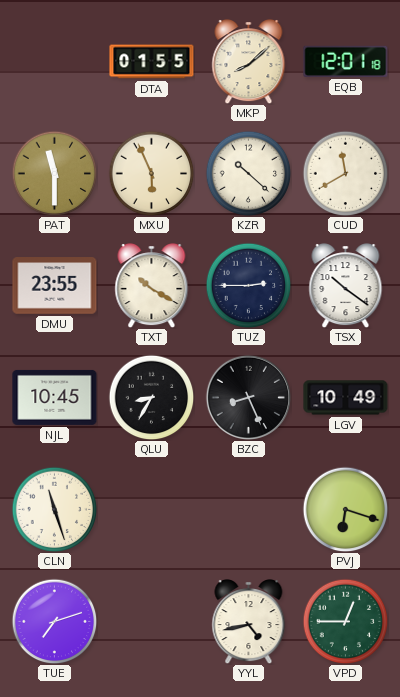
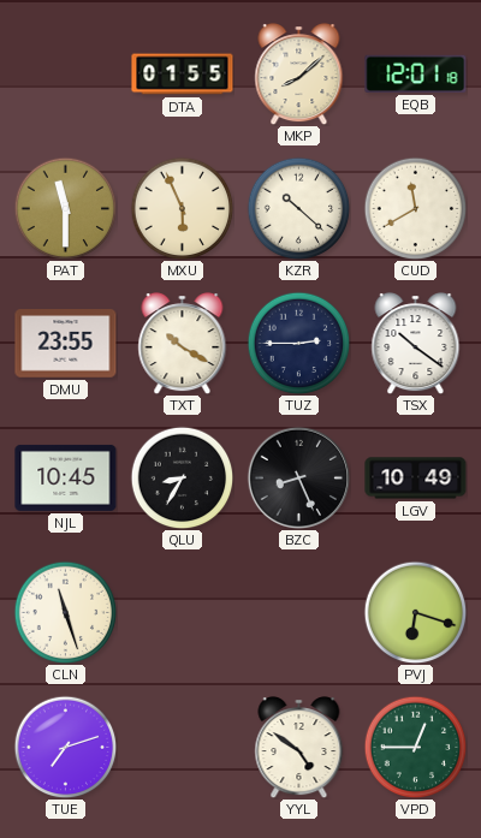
YYL: 4:43 -> 4:51
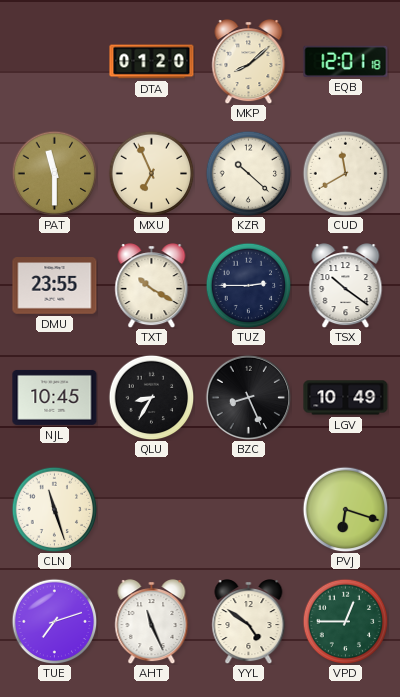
DTA: 01:55 -> 01:20
MXU: 5:56 -> 6:56
AHT: none -> 11:26
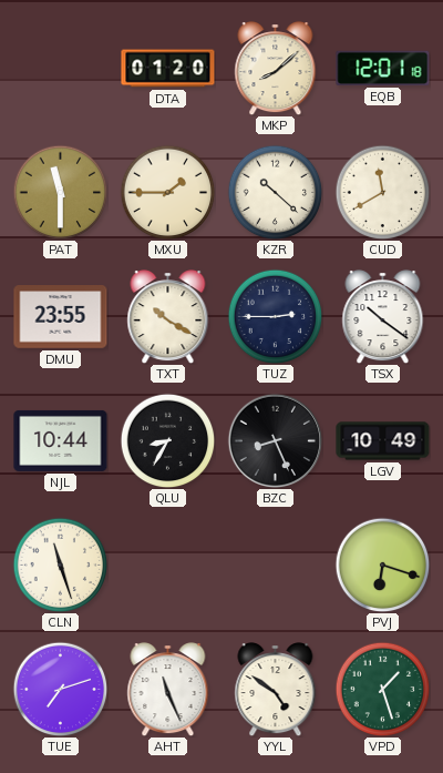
MXU: 6:56 -> 1:45
NJL: 10:45 -> 10:44
VPD: 12:45 -> 1:27
